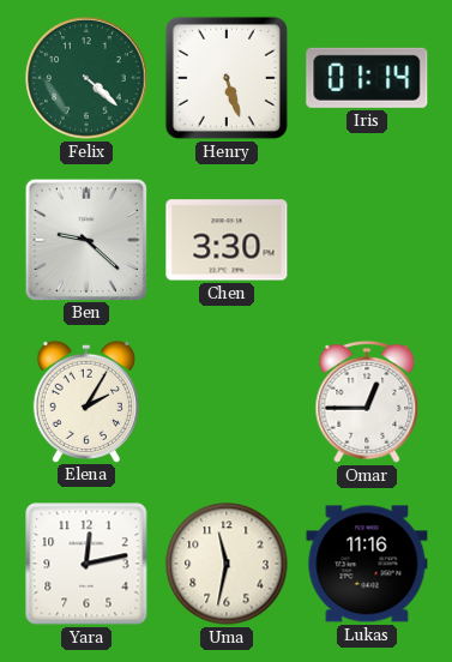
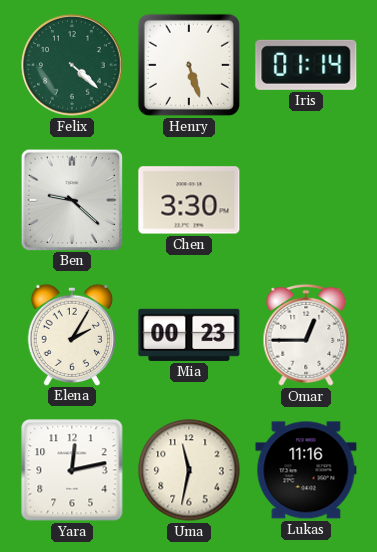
Mia: none -> 00:23
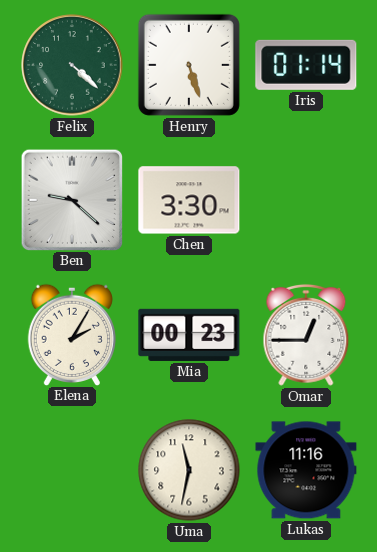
Yara: 12:13 -> none
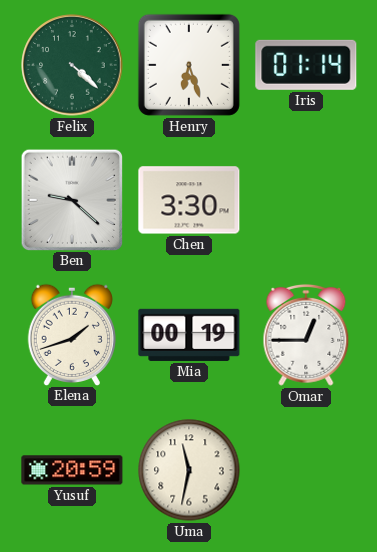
Henry: 5:27 -> 6:27
Elena: 2:05 -> 1:42
Mia: 00:23 -> 00:19
Yusuf: none -> 20:59
Lukas: 11:16 -> none
